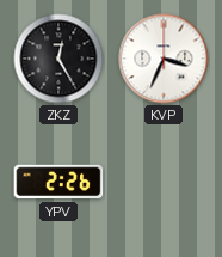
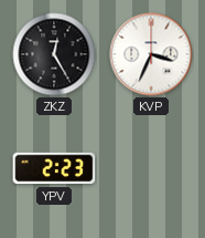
YPV: 2:26 -> 2:23
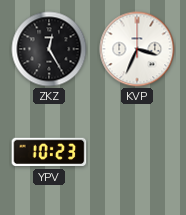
YPV: 2:23 -> 10:23
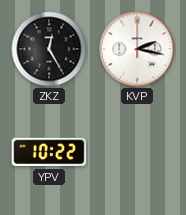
KVP: 3:34 -> 2:17
YPV: 10:23 -> 10:22
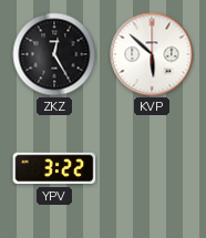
KVP: 2:17 -> 5:52
YPV: 10:22 -> 3:22
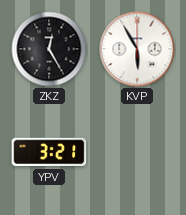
KVP: 5:52 -> 5:55
YPV: 3:22 -> 3:21
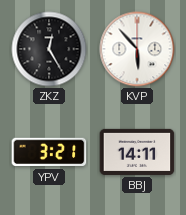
KVP: 5:55 -> 5:53
BBJ: none -> 14:11
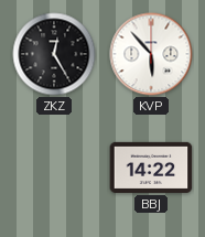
YPV: 3:21 -> none
BBJ: 14:11 -> 14:22
